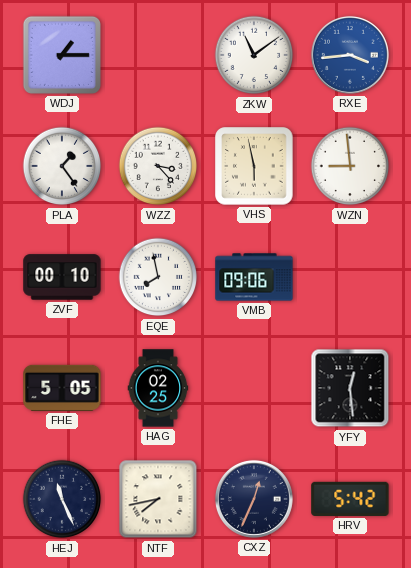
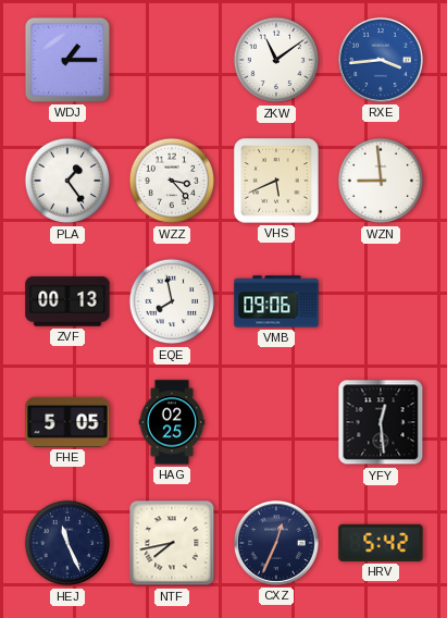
VHS: 5:58 -> 5:41
ZVF: 00:10 -> 00:13
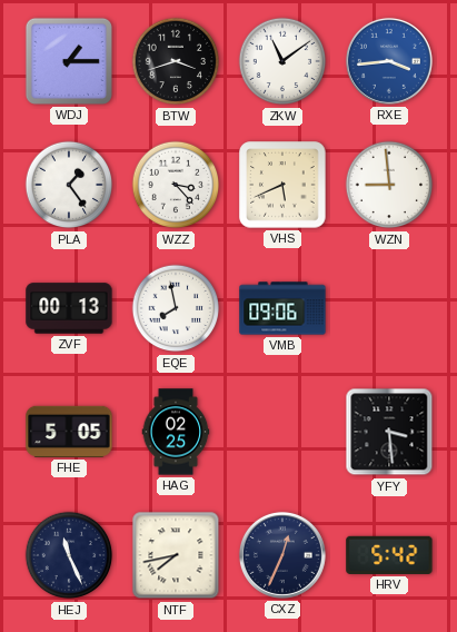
BTW: none -> 3:42
YFY: 12:29 -> 3:29
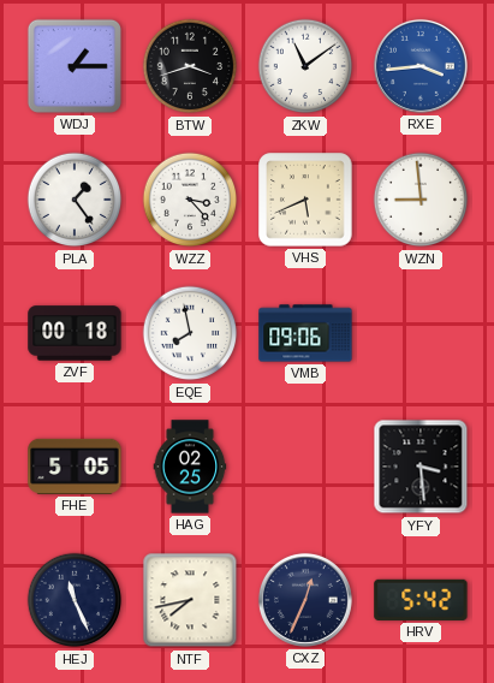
ZVF: 00:13 -> 00:18
